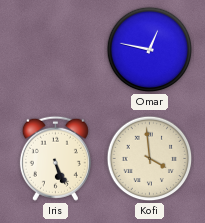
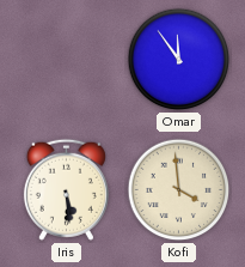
Omar: 12:47 -> 11:54
Iris: 5:26 -> 5:29
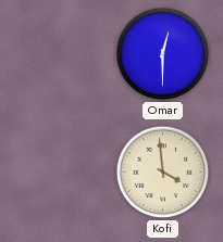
Omar: 11:54 -> 12:30
Iris: 5:29 -> none
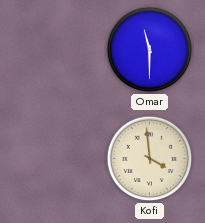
Omar: 12:30 -> 11:30
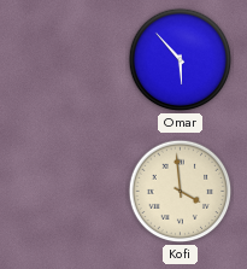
Omar: 11:30 -> 5:53
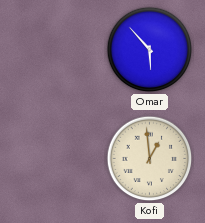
Kofi: 3:59 -> 12:59
